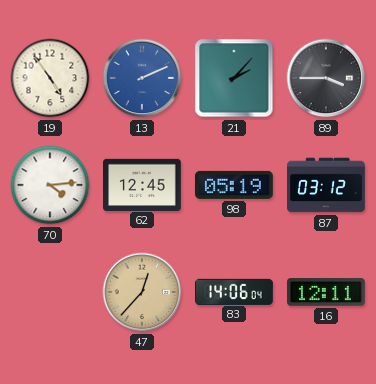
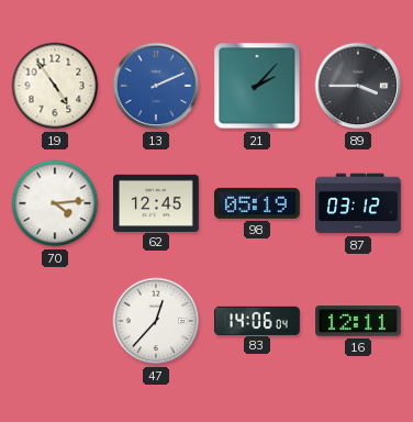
47 dial: champagne -> white
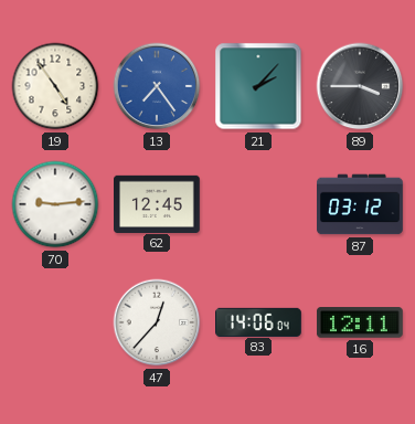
13: 2:11 -> 7:24
70: 4:14 -> 9:14
98: 05:19 -> none
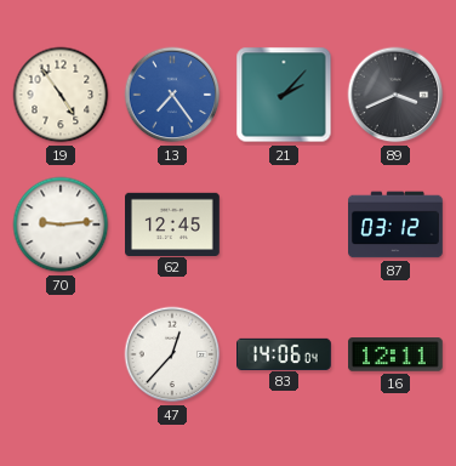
89: 3:45 -> 3:41
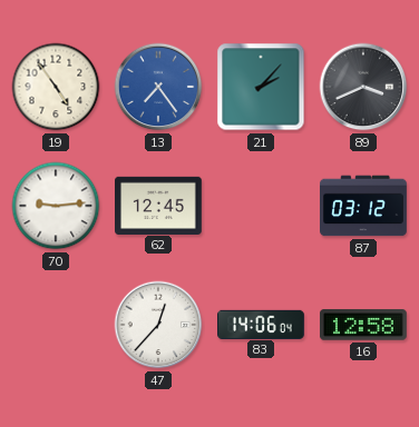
16: 12:11 -> 12:58
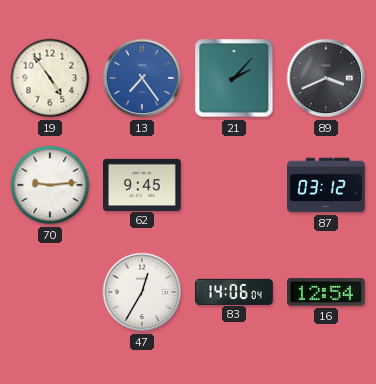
62: 12:45 -> 9:45
47: 12:37 -> 12:35
16: 12:58 -> 12:54
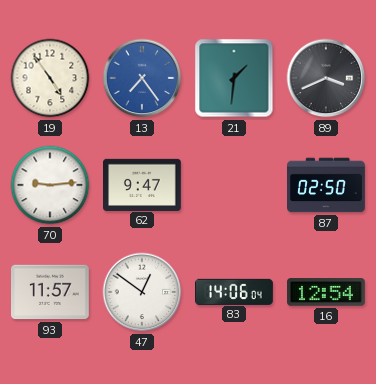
21: 2:07 -> 1:31
62: 9:45 -> 9:47
87: 03:12 -> 02:50
93: none -> 11:57
47: 12:35 -> 12:51
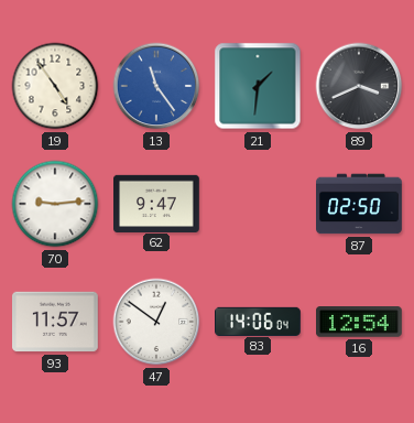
13: 7:24 -> 11:24
